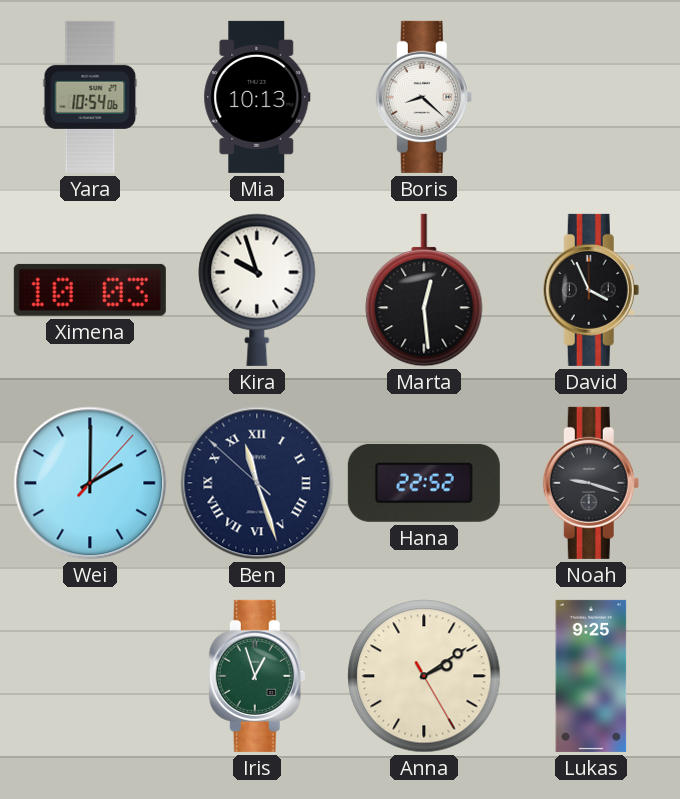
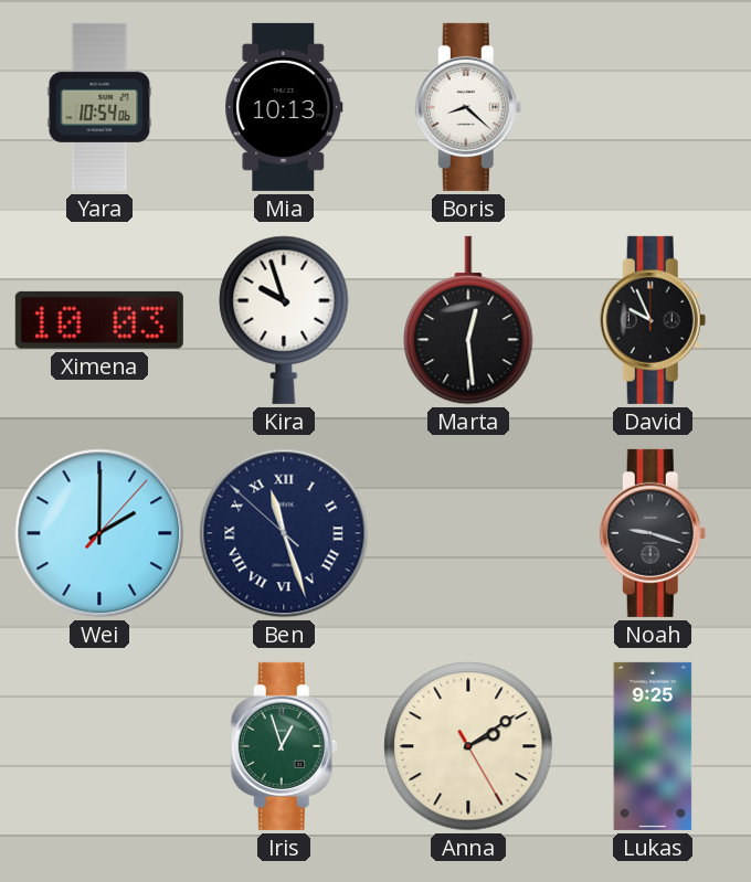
David: 3:56 -> 9:56
Hana: 22:52 -> none
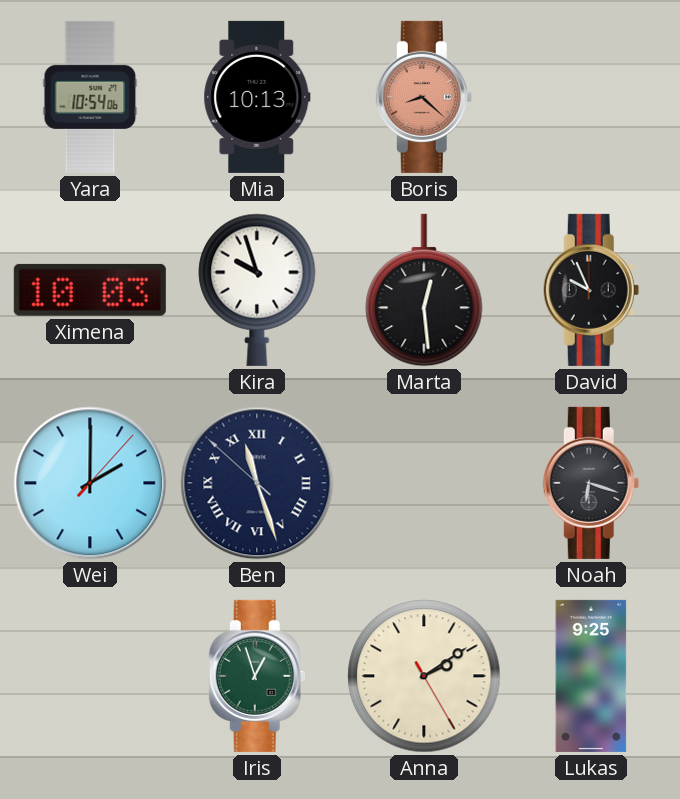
Boris dial: white -> salmon
Noah: 9:18 -> 6:18
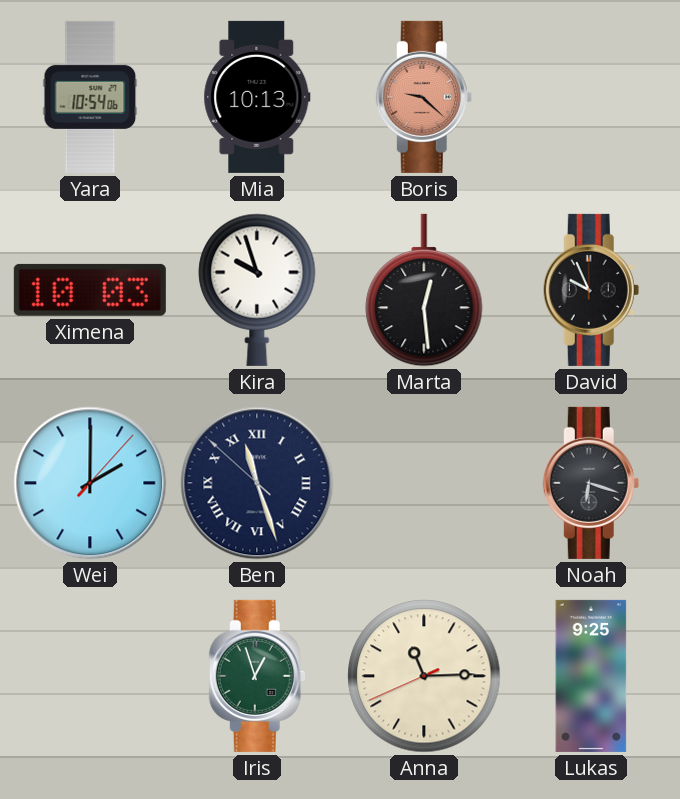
Boris: 8:22 -> 9:22
Anna: 2:09 -> 11:14
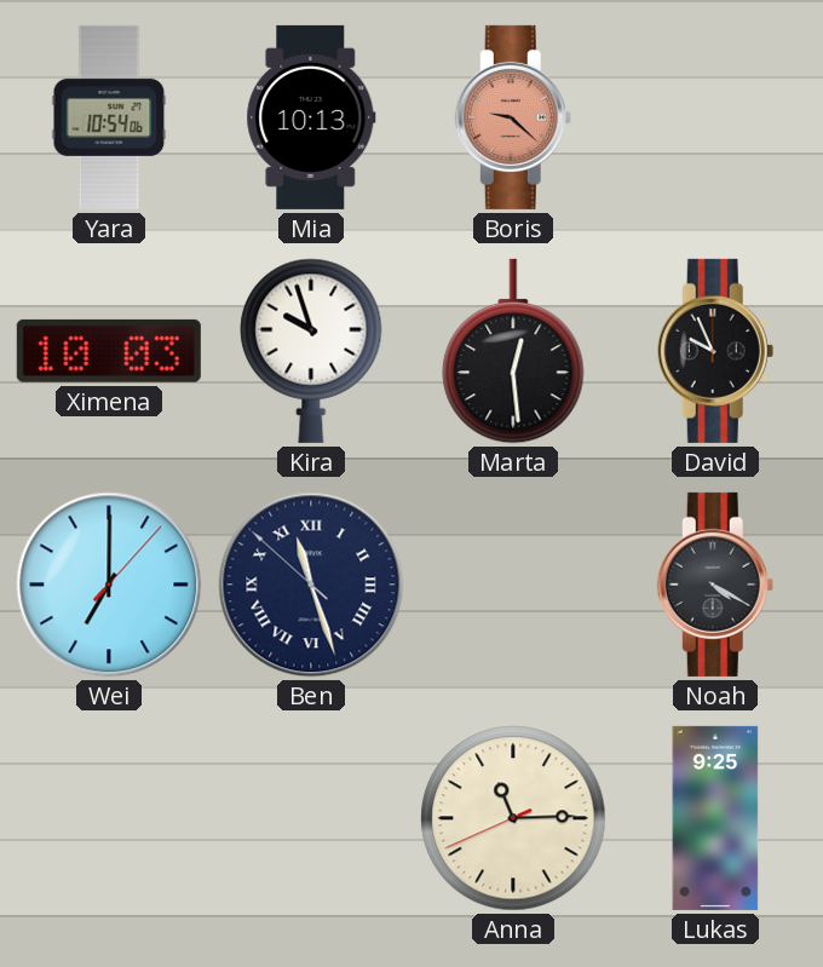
Wei: 2:00 -> 7:00
Noah: 6:18 -> 4:20
Iris: 12:57 -> none
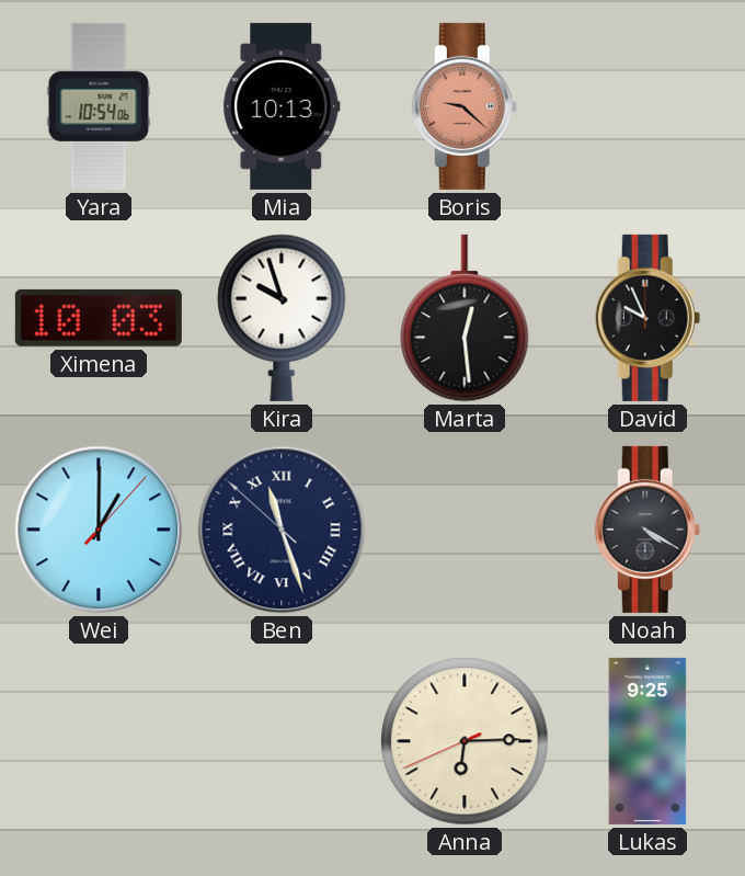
Wei: 7:00 -> 1:00
Anna: 11:14 -> 6:14
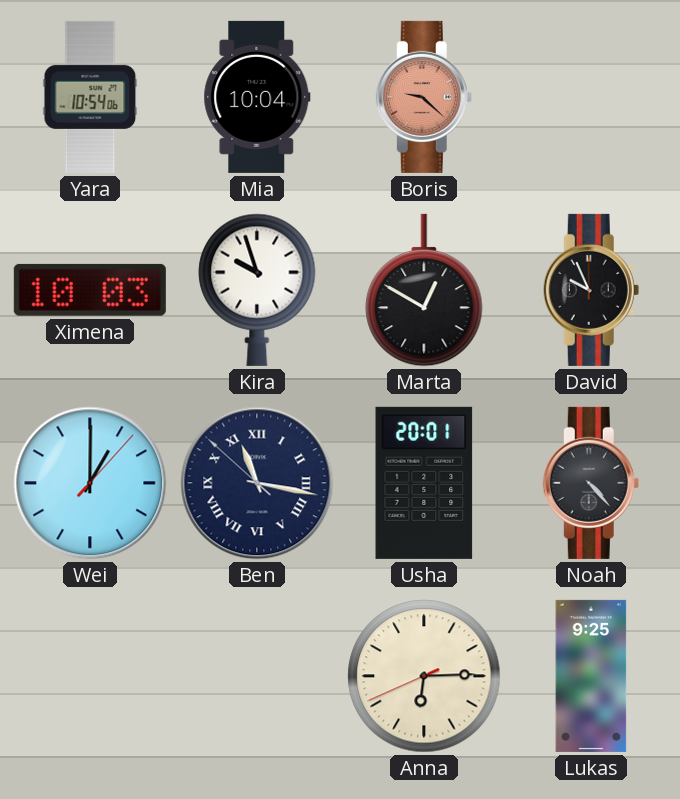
Mia: 10:13 -> 10:04
Marta: 12:29 -> 12:50
Ben: 11:26 -> 11:16
Usha: none -> 20:01
Noah: 4:20 -> 4:23
